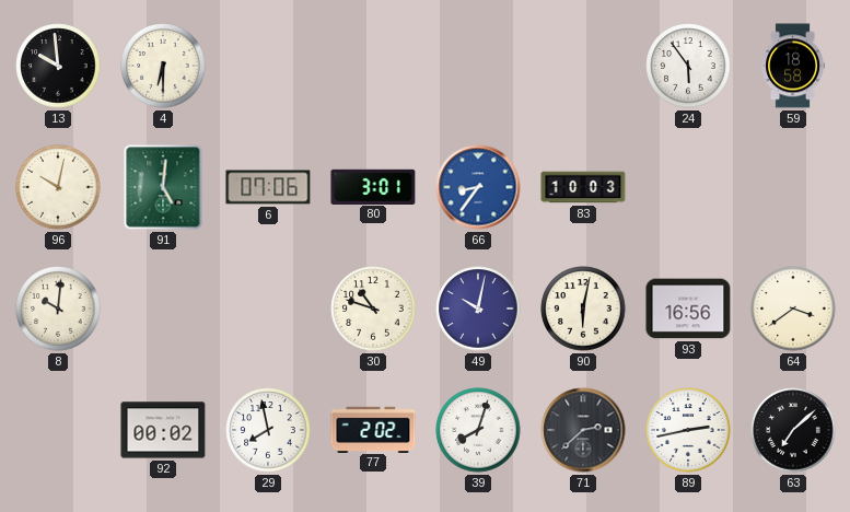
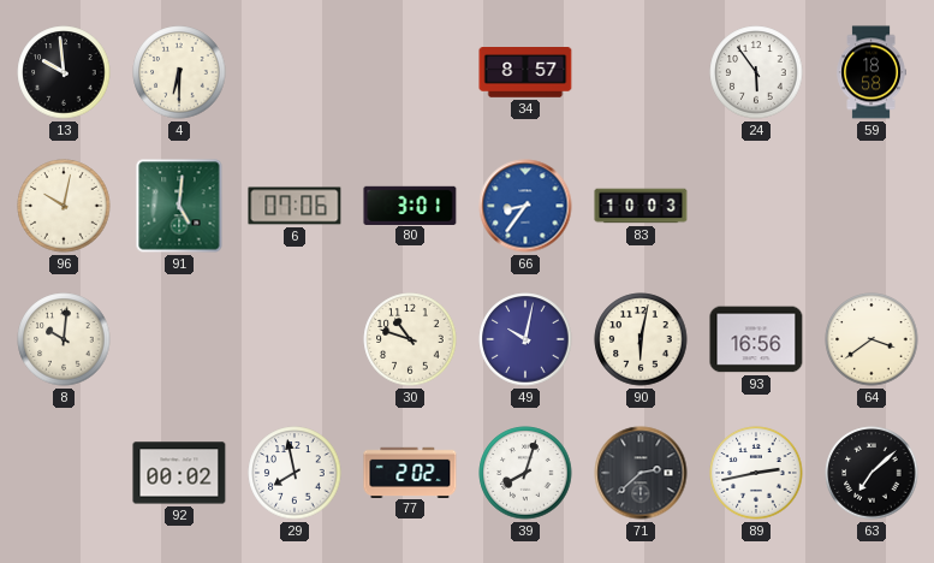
34: none -> 8:57
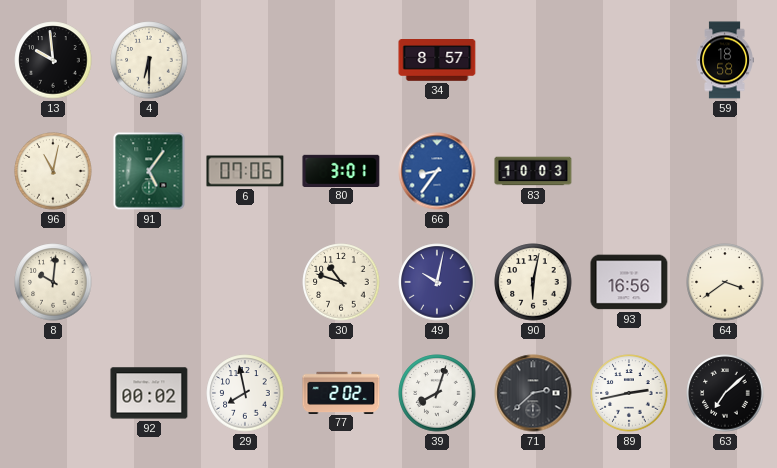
24: 5:54 -> none
96: 10:02 -> 11:02
91: 5:01 -> 5:06
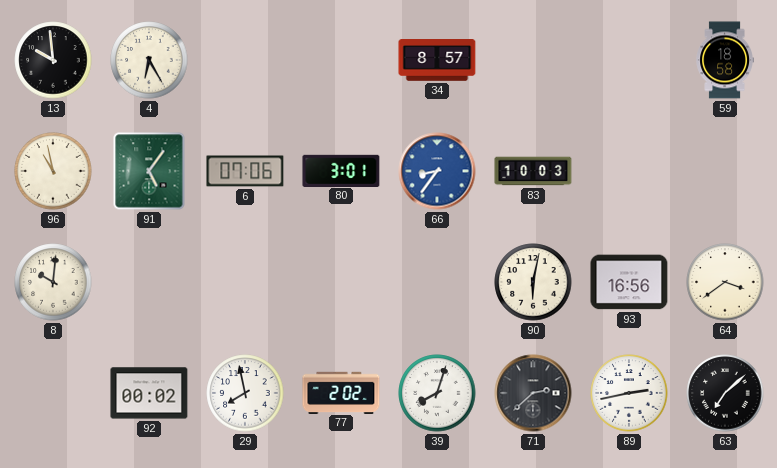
4: 6:30 -> 6:25
96: 11:02 -> 10:58
30: 10:48 -> none
49: 10:02 -> none
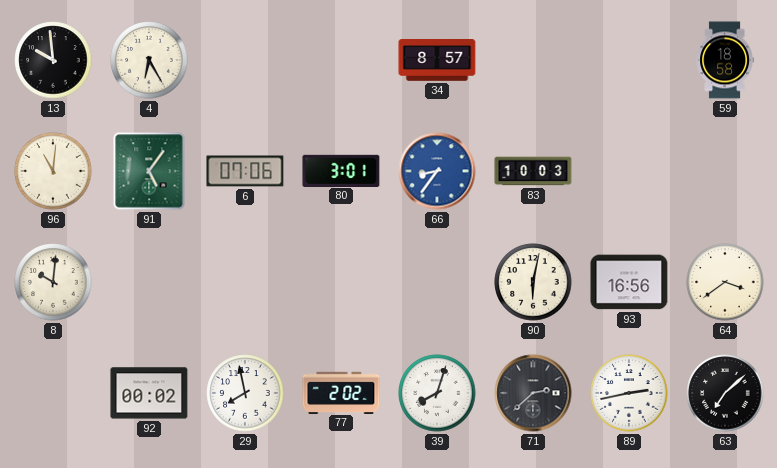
96: 10:58 -> 11:01
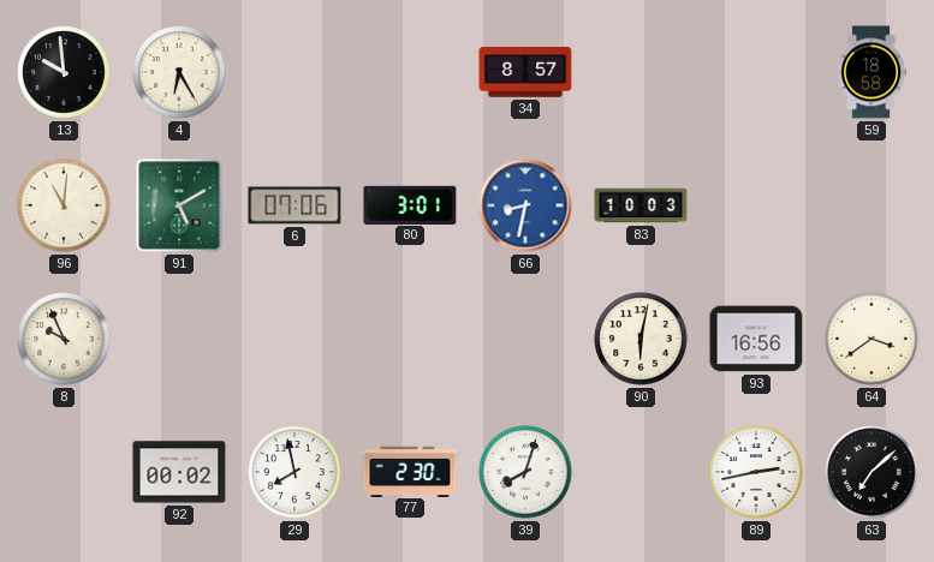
91: 5:06 -> 5:10
66: 8:36 -> 8:32
8: 10:01 -> 9:56
77: 2:02 -> 2:30
71: 2:38 -> none
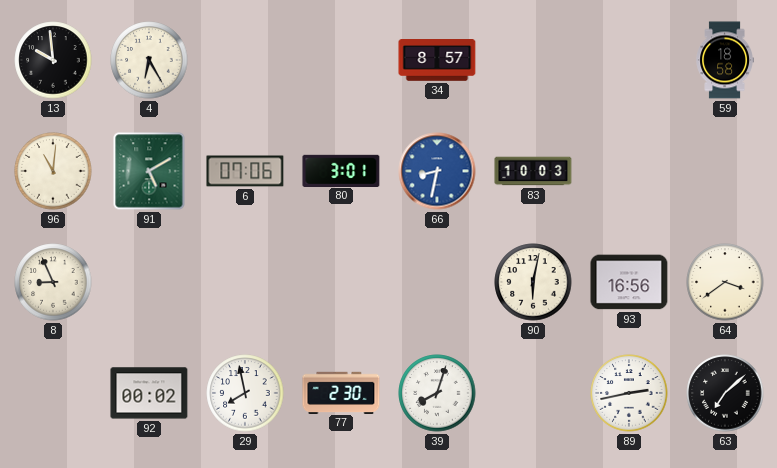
8: 9:56 -> 8:56
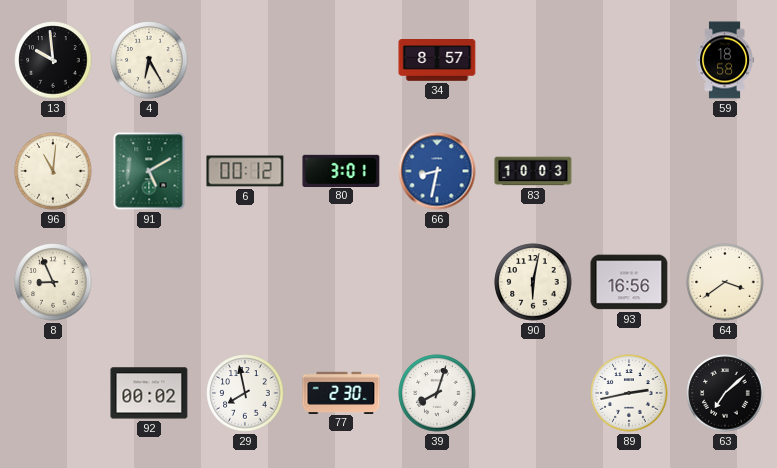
6: 07:06 -> 00:12
